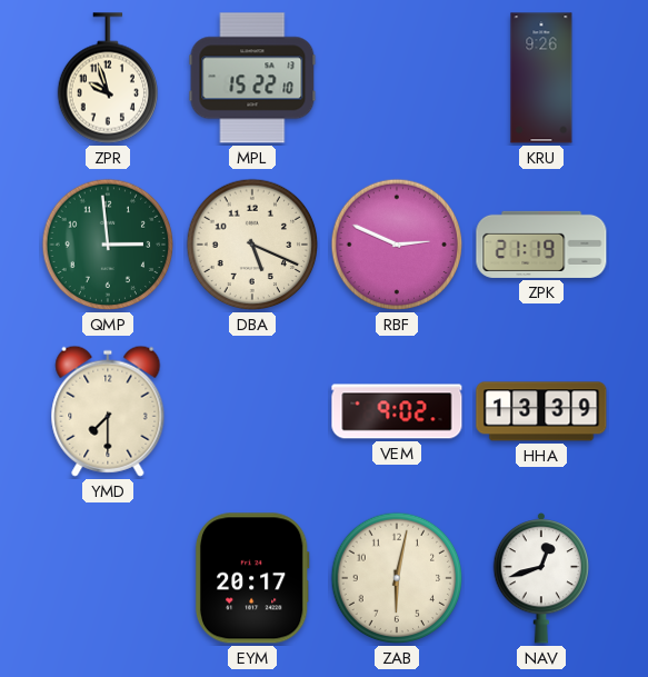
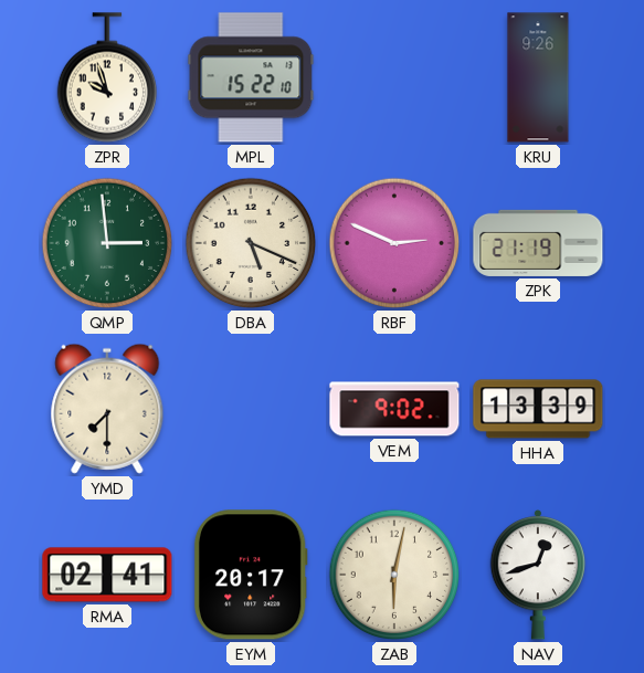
RMA: none -> 02:41
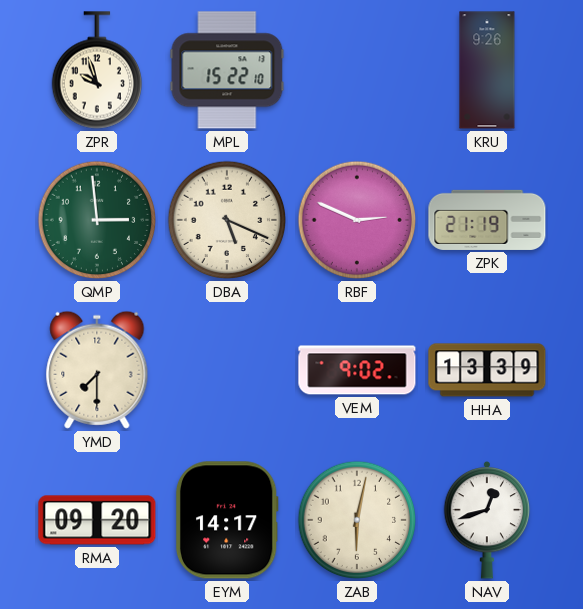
RMA: 02:41 -> 09:20
EYM: 20:17 -> 14:17
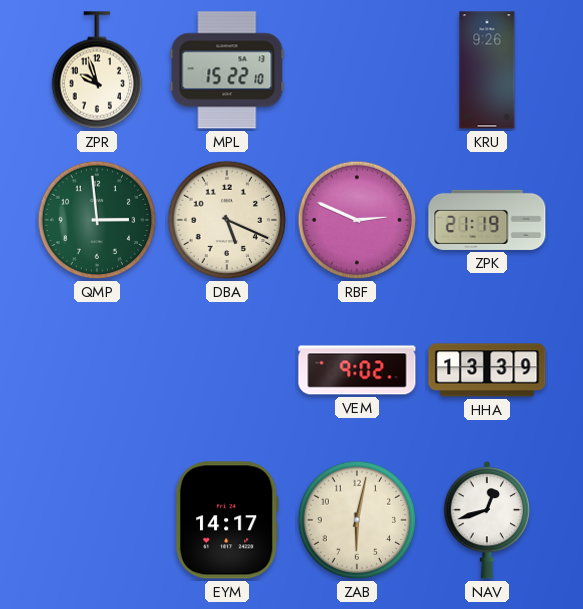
YMD: 7:30 -> none
RMA: 09:20 -> none
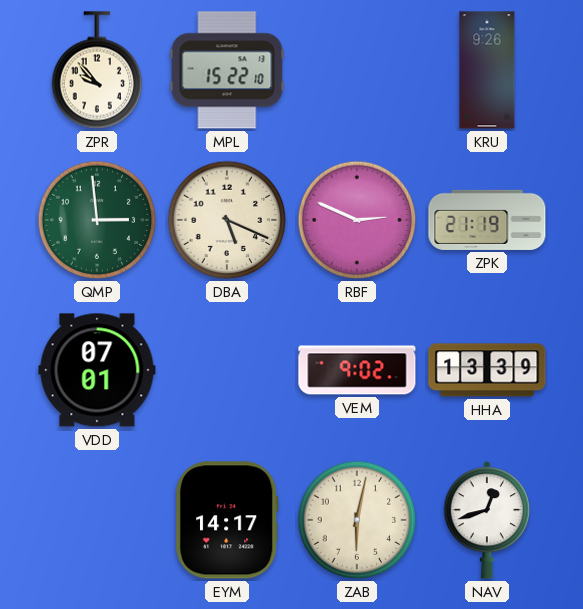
ZPR: 9:57 -> 9:53
VDD: none -> 07:01
